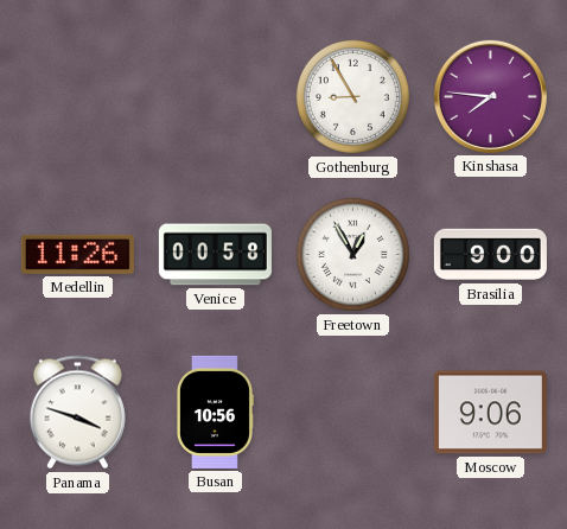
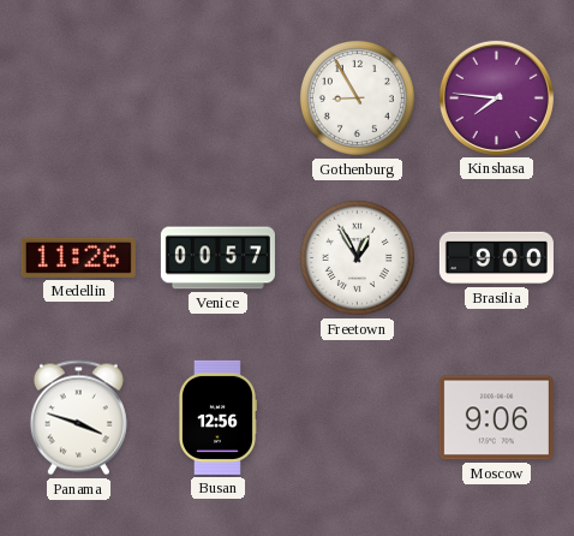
Venice: 00:58 -> 00:57
Busan: 10:56 -> 12:56
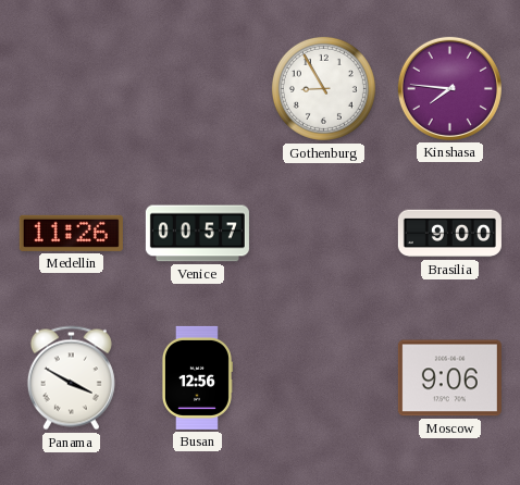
Freetown: 12:55 -> none
Panama: 3:48 -> 3:50
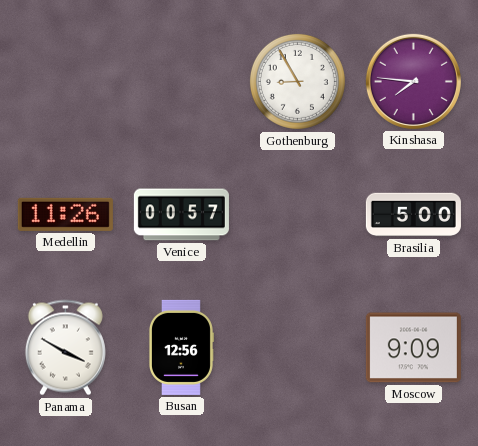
Brasilia: 9:00 -> 5:00
Moscow: 9:06 -> 9:09
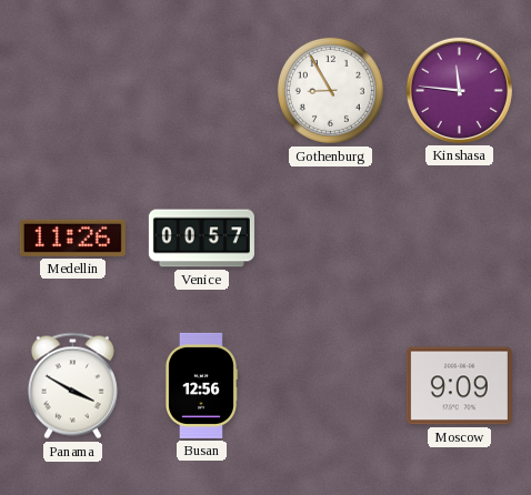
Kinshasa: 7:46 -> 11:46
Brasilia: 5:00 -> none
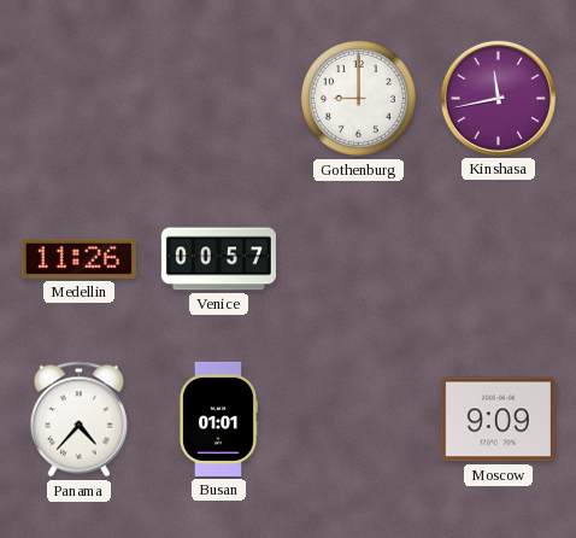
Gothenburg: 8:55 -> 9:00
Kinshasa: 11:46 -> 11:43
Panama: 3:50 -> 4:37
Busan: 12:56 -> 01:01
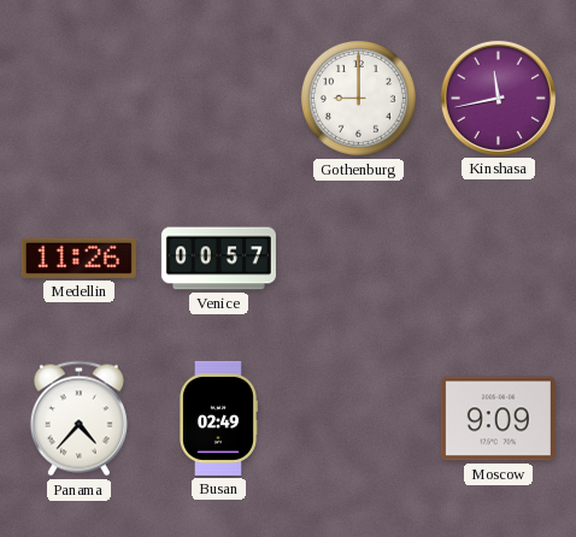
Busan: 01:01 -> 02:49
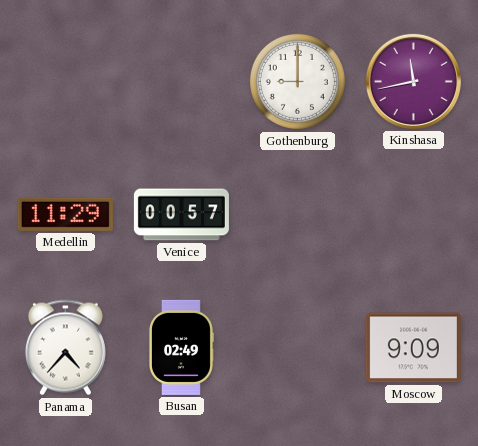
Medellin: 11:26 -> 11:29
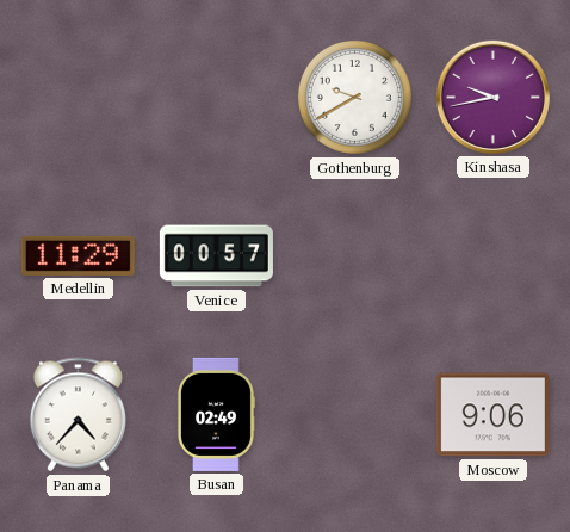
Gothenburg: 9:00 -> 9:40
Kinshasa: 11:43 -> 9:43
Moscow: 9:09 -> 9:06
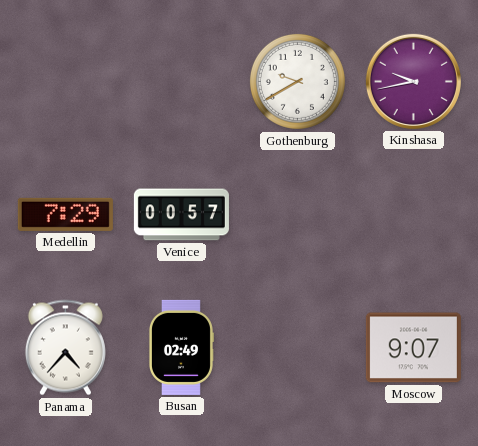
Medellin: 11:29 -> 7:29
Moscow: 9:06 -> 9:07
